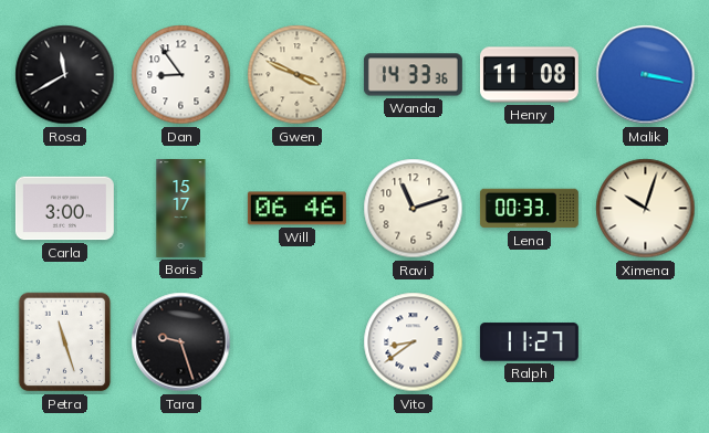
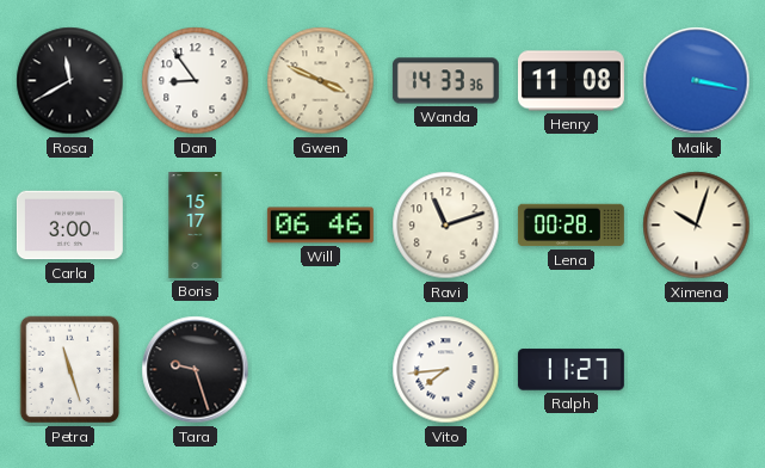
Lena: 00:33 -> 00:28
Vito: 8:39 -> 7:44
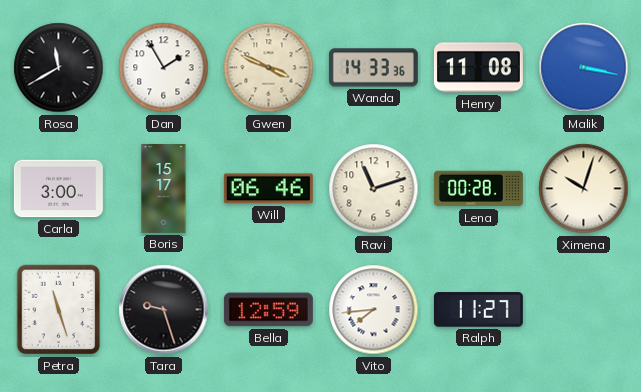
Dan: 8:54 -> 1:55
Bella: none -> 12:59
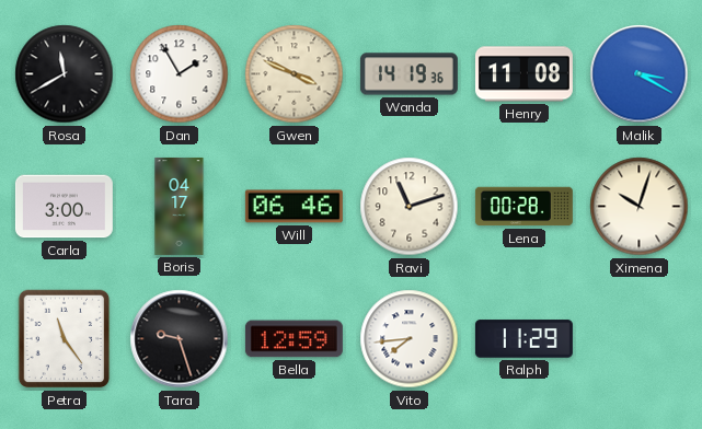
Wanda: 14:33 -> 14:19
Malik: 3:17 -> 3:20
Boris: 15:17 -> 04:17
Petra: 11:27 -> 11:24
Ralph: 11:27 -> 11:29
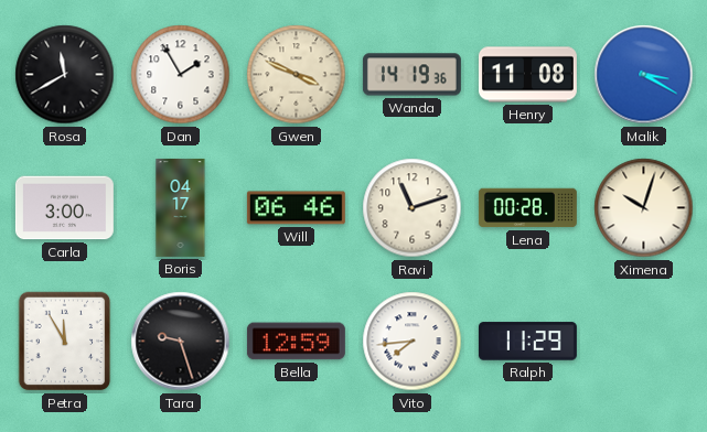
Petra: 11:24 -> 11:55
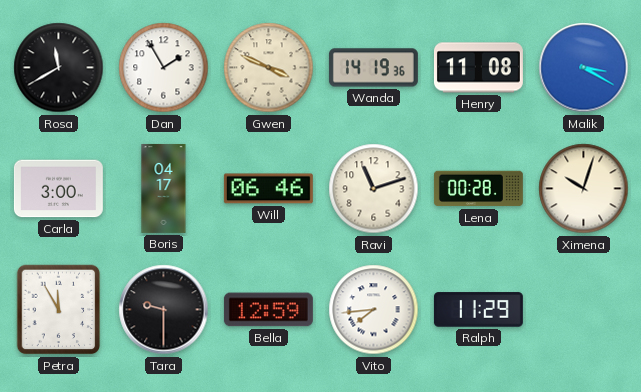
Tara: 9:27 -> 9:30
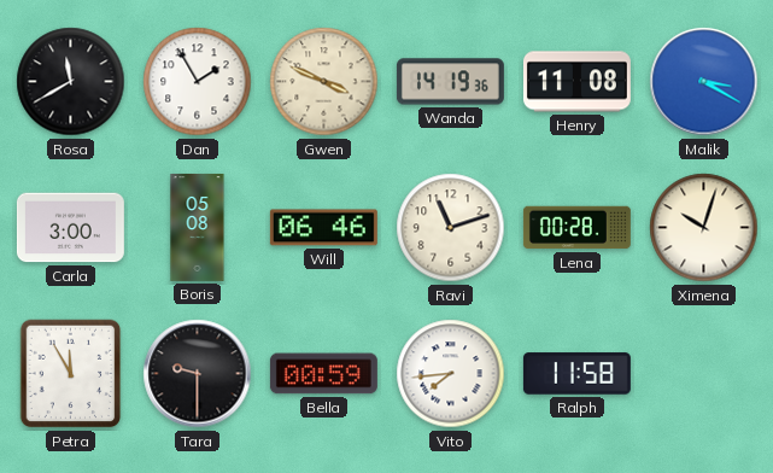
Boris: 04:17 -> 05:08
Bella: 12:59 -> 00:59
Ralph: 11:29 -> 11:58
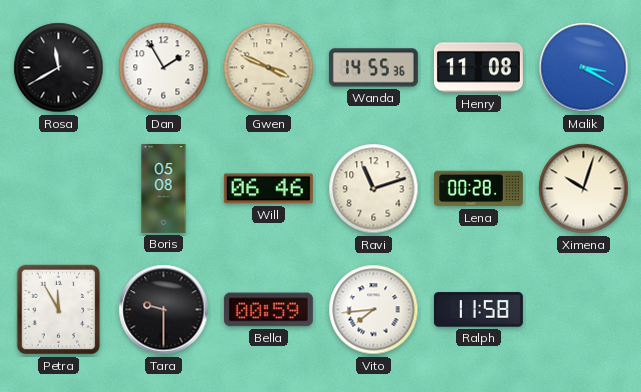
Wanda: 14:19 -> 14:55
Carla: 3:00 -> none
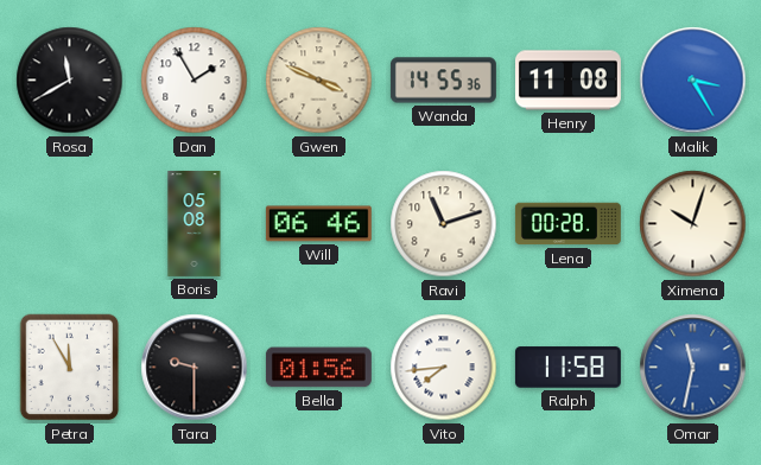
Malik: 3:20 -> 3:25
Bella: 00:59 -> 01:56
Omar: none -> 11:32
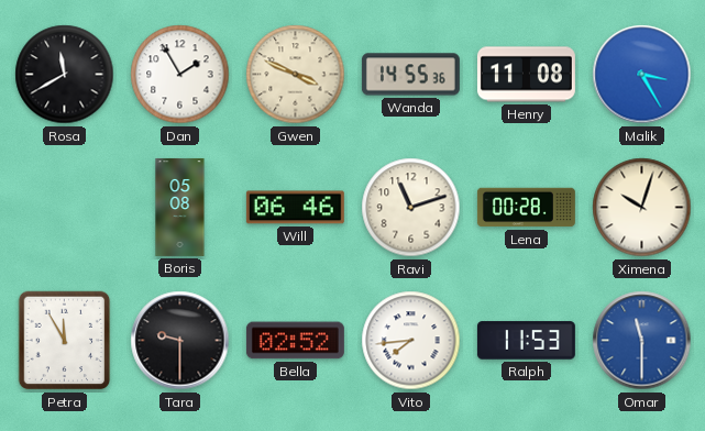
Bella: 01:56 -> 02:52
Ralph: 11:58 -> 11:53
Omar: 11:32 -> 11:30
